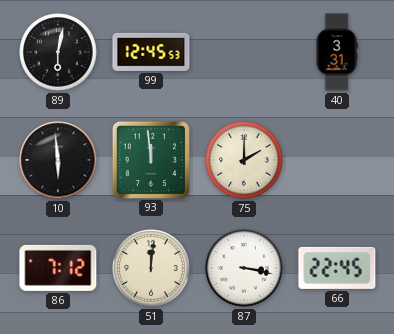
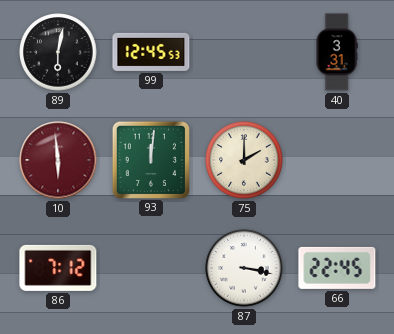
10 dial: black -> burgundy
93: 11:59 -> 12:01
51: 12:01 -> none
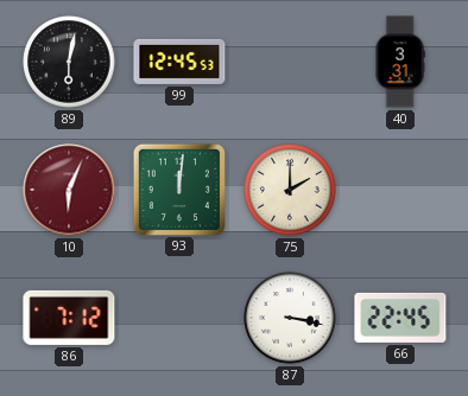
10: 5:59 -> 6:04
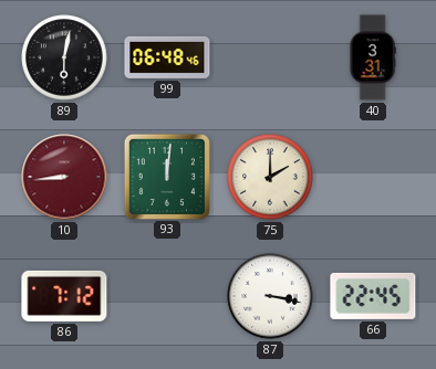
99: 12:45 -> 06:48
10: 6:04 -> 8:44
